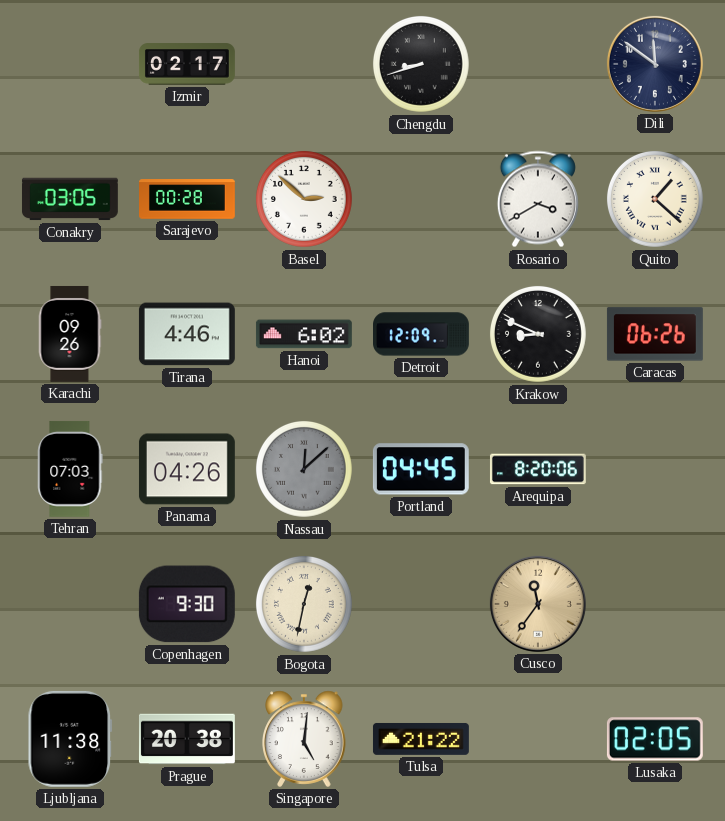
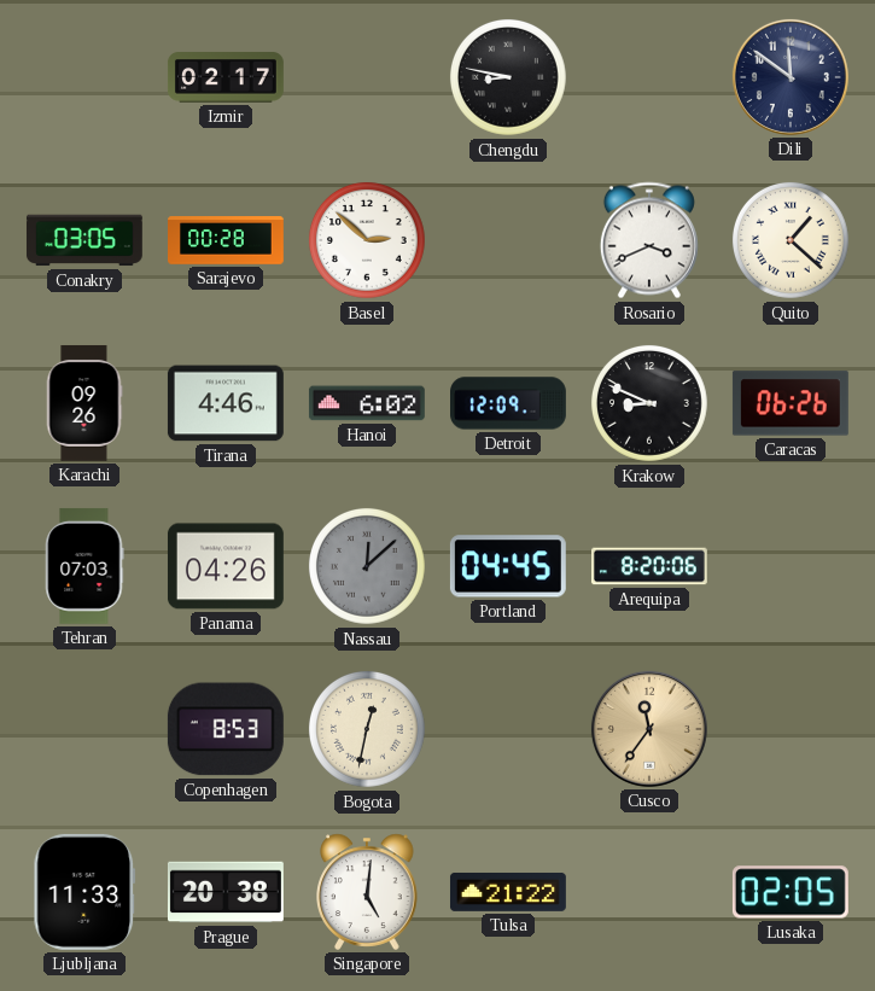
Chengdu: 8:42 -> 8:47
Rosario: 3:40 -> 3:41
Copenhagen: 9:30 -> 8:53
Ljubljana: 11:38 -> 11:33
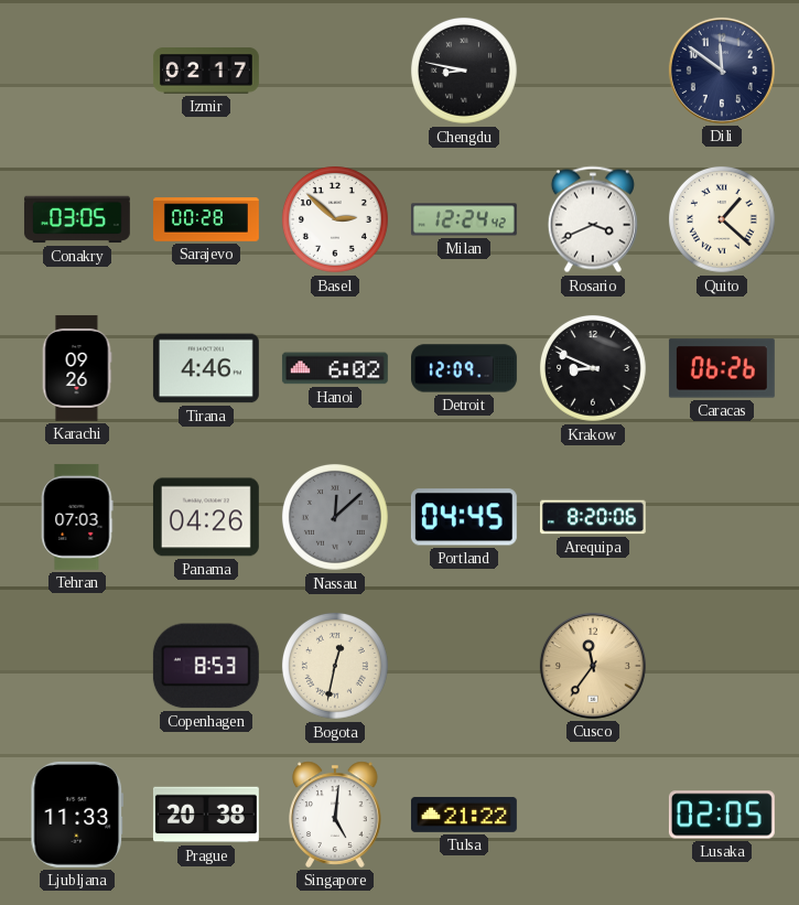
Milan: none -> 12:24
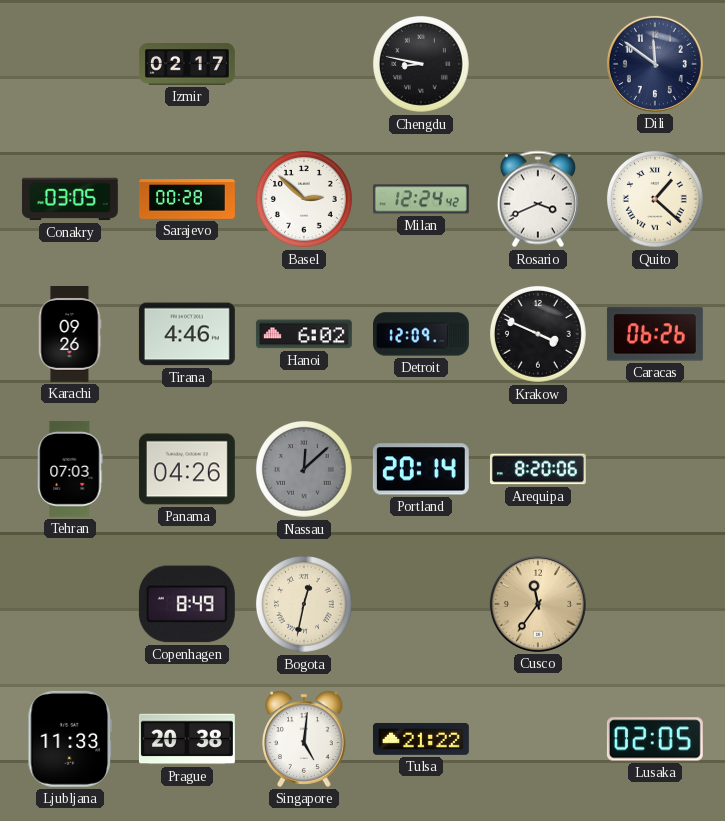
Krakow: 8:49 -> 3:49
Portland: 04:45 -> 20:14
Copenhagen: 8:53 -> 8:49
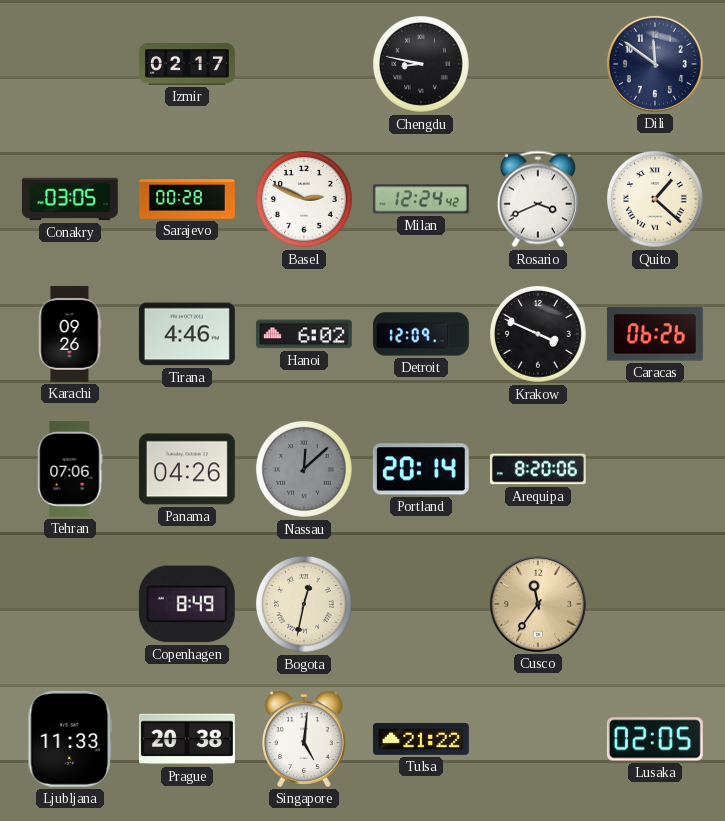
Basel: 2:52 -> 2:49
Tehran: 07:03 -> 07:06
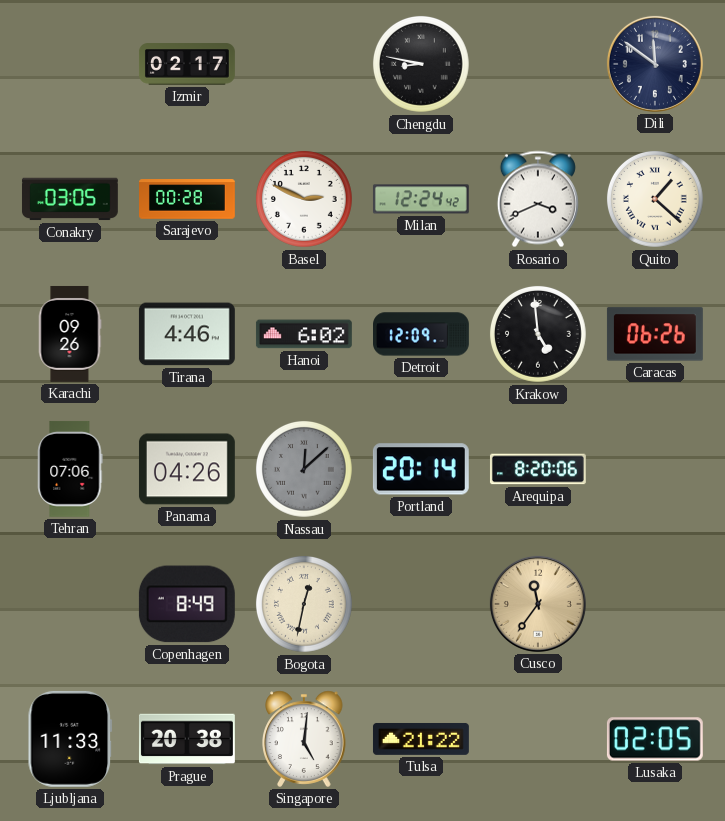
Krakow: 3:49 -> 4:59
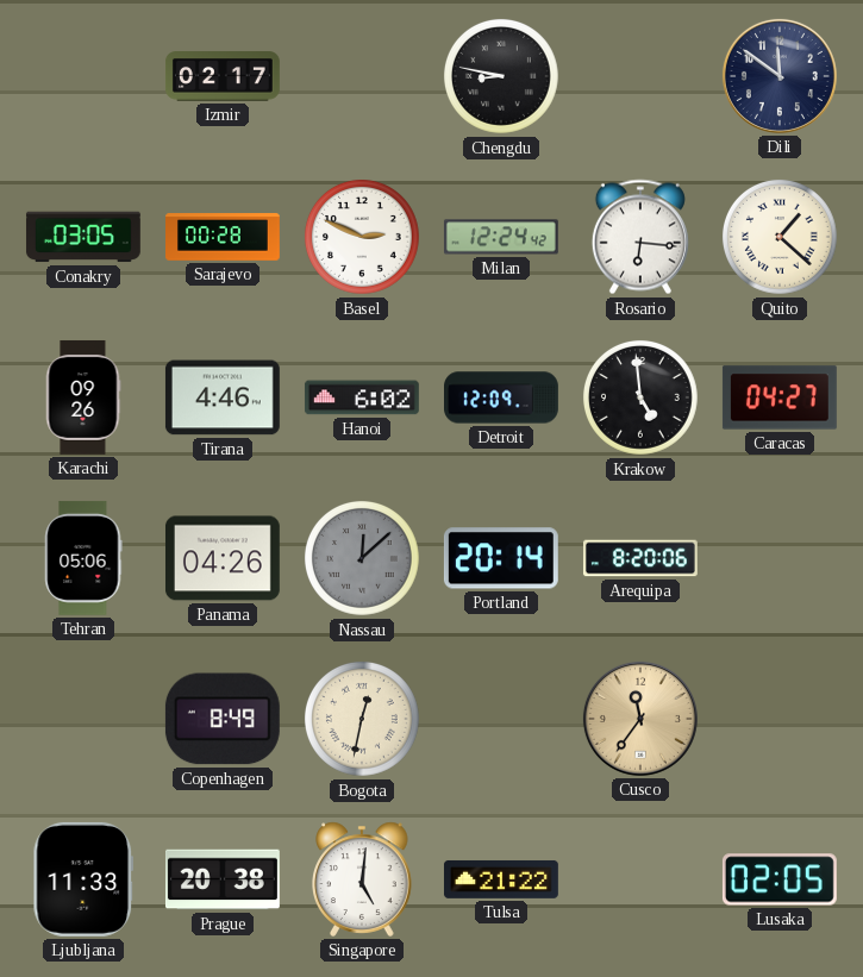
Rosario: 3:41 -> 6:16
Caracas: 06:26 -> 04:27
Tehran: 07:06 -> 05:06
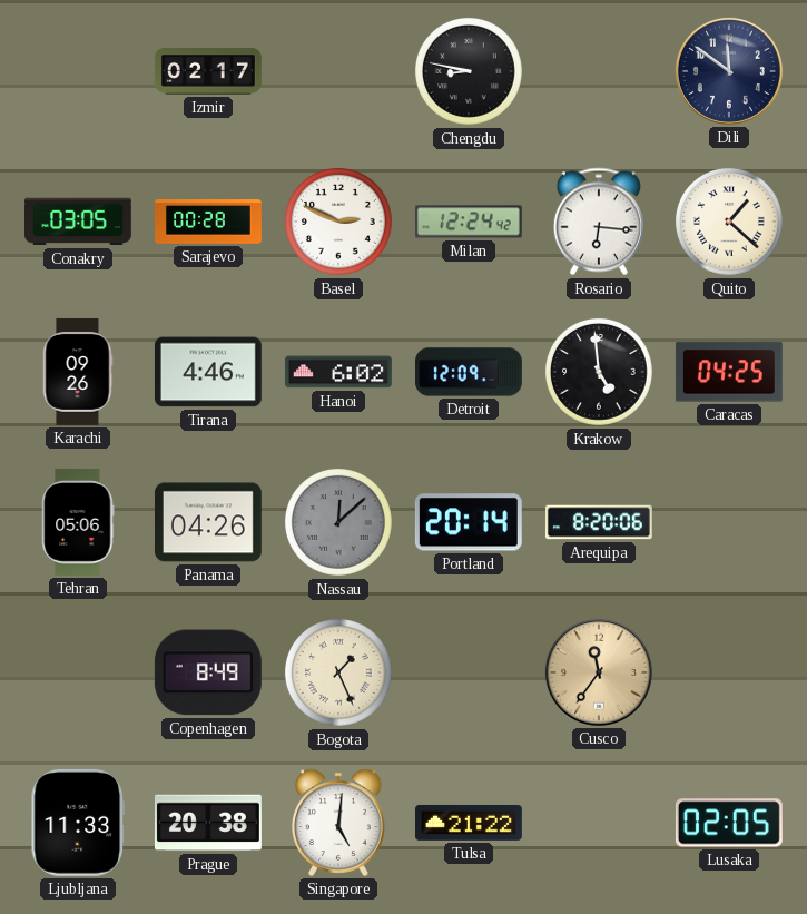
Caracas: 04:27 -> 04:25
Bogota: 12:32 -> 1:26
